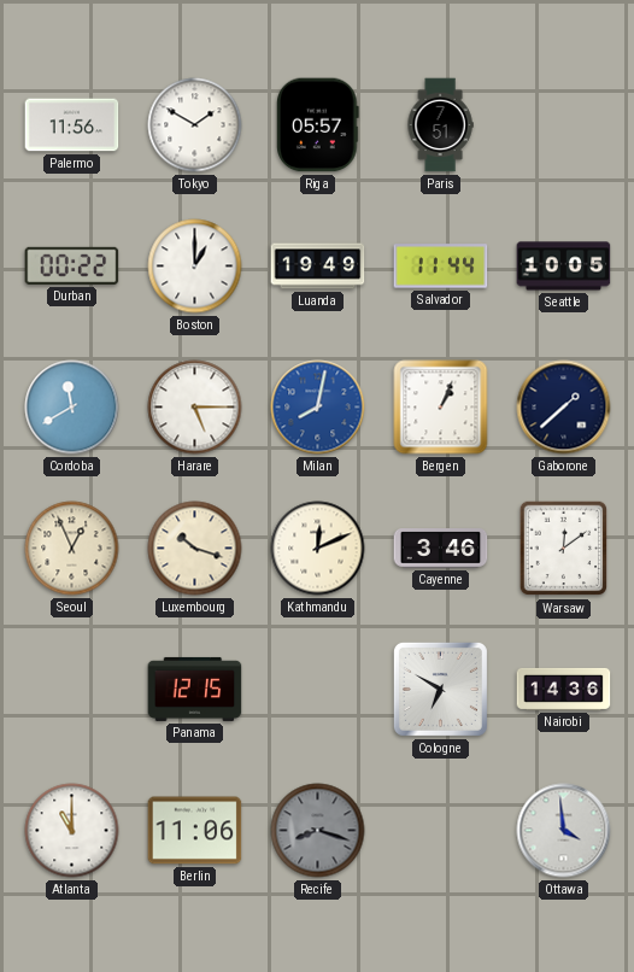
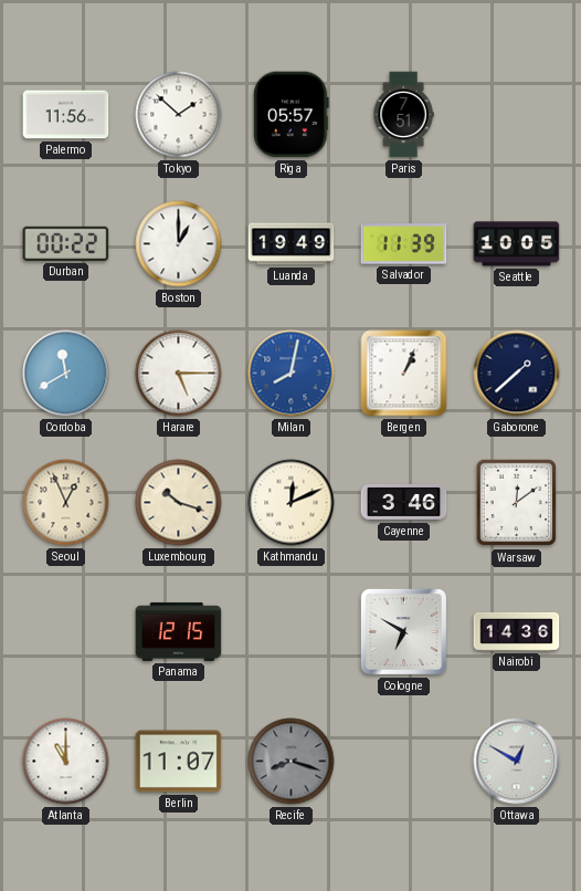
Tokyo: 1:50 -> 1:52
Salvador: 11:44 -> 11:39
Berlin: 11:06 -> 11:07
Ottawa: 3:59 -> 12:50
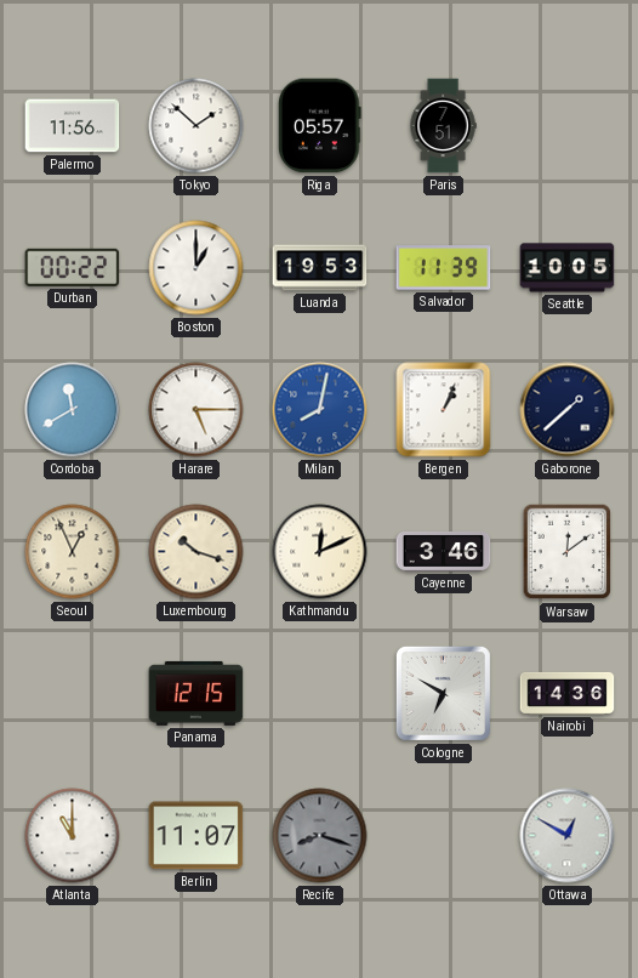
Luanda: 19:49 -> 19:53
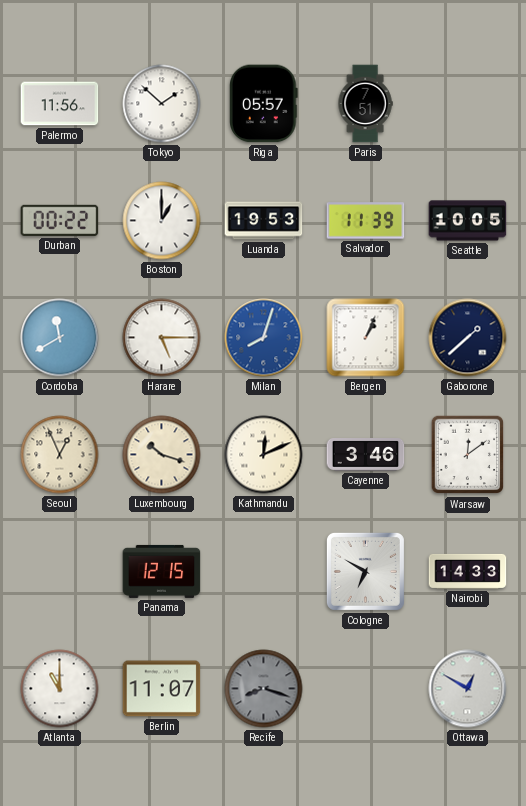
Milan: 8:02 -> 8:03
Nairobi: 14:36 -> 14:33
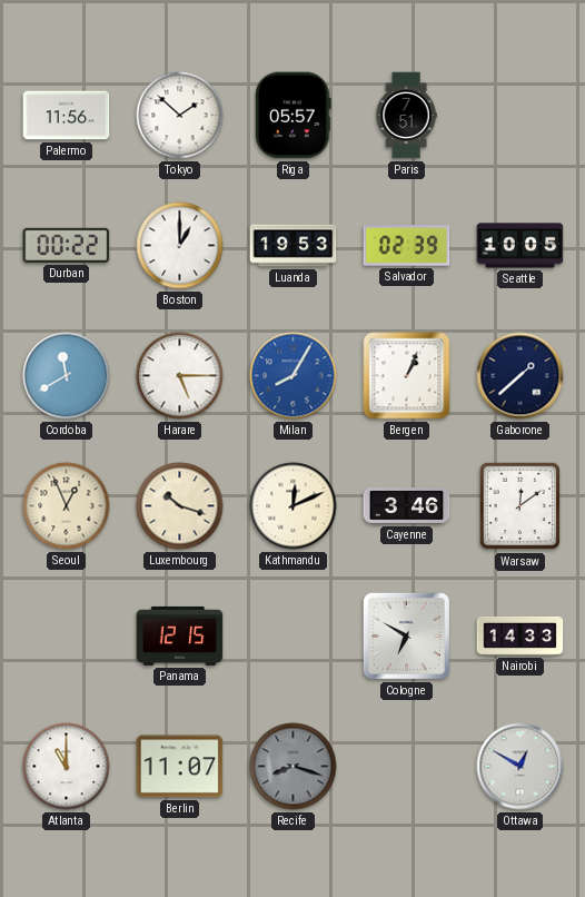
Salvador: 11:39 -> 02:39
Milan: 8:03 -> 8:05
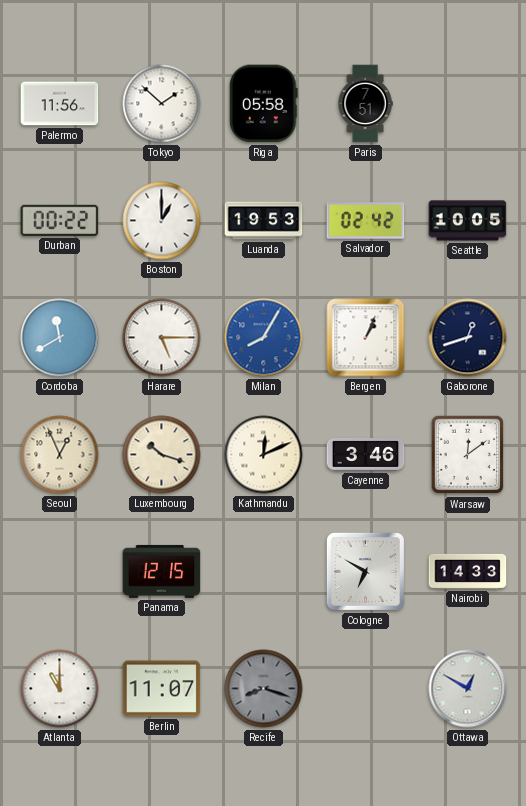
Riga: 05:57 -> 05:58
Salvador: 02:39 -> 02:42
Gaborone: 1:38 -> 12:42
